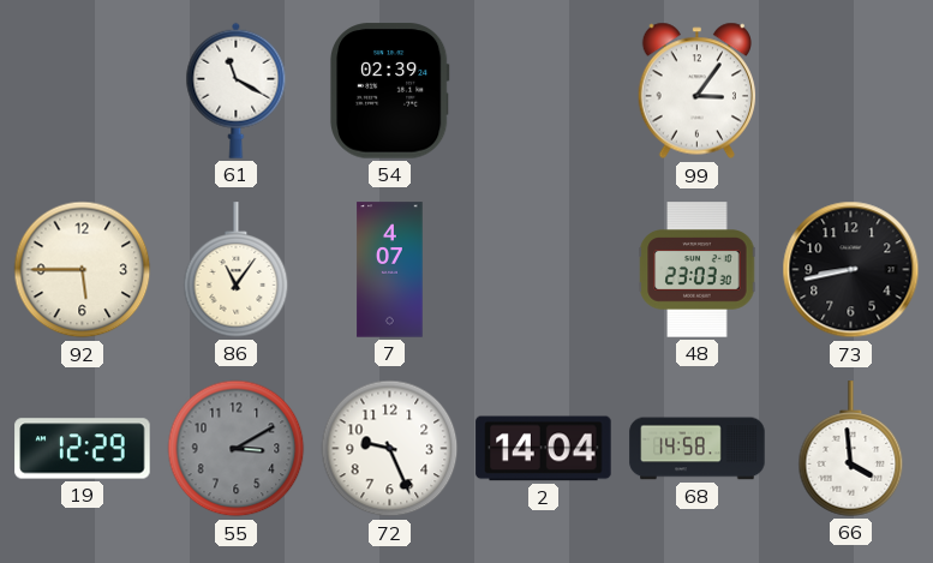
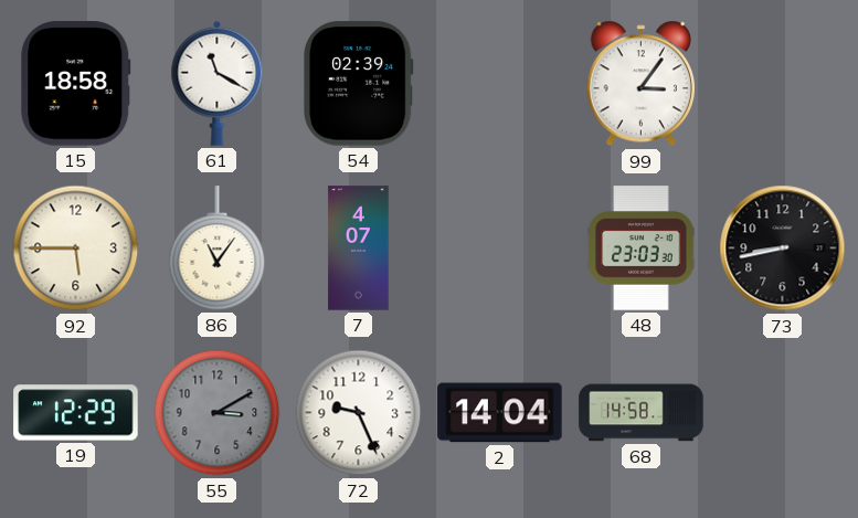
15: none -> 18:58
66: 3:59 -> none
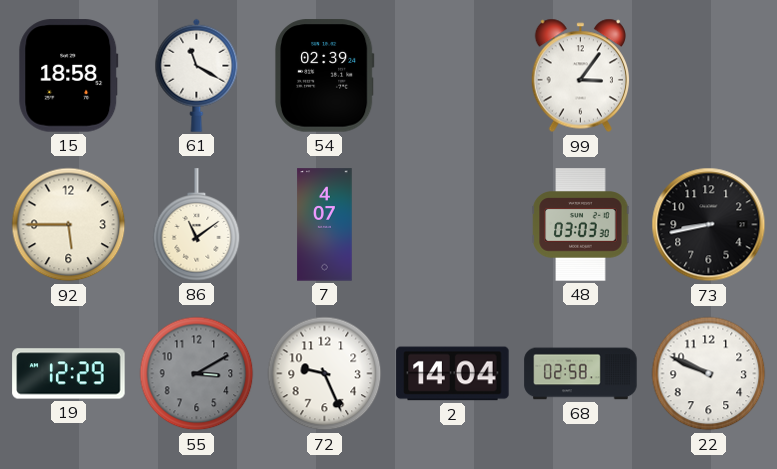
86: 11:06 -> 11:09
48: 23:03 -> 03:03
68: 14:58 -> 02:58
22: none -> 9:49
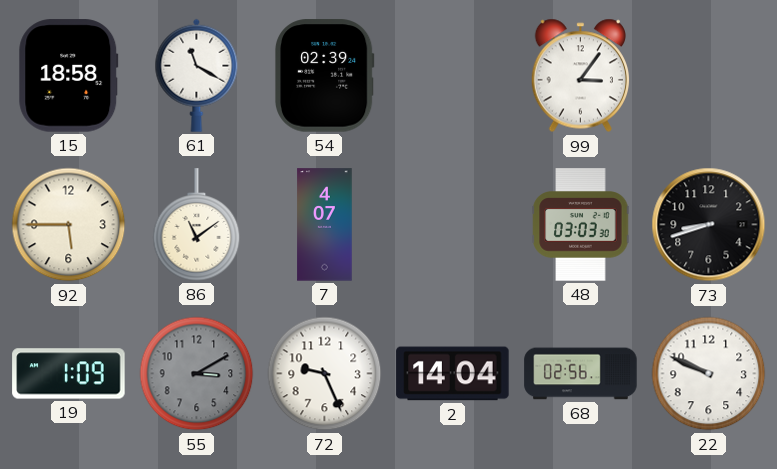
73: 8:43 -> 8:42
19: 12:29 -> 1:09
68: 02:58 -> 02:56
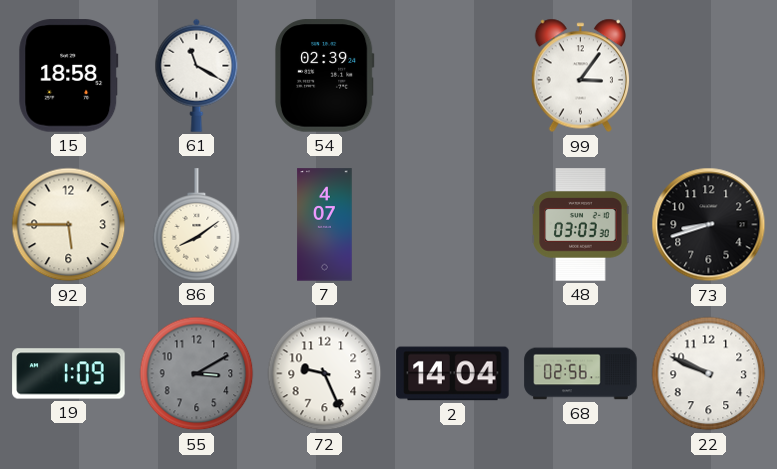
86: 11:09 -> 8:09
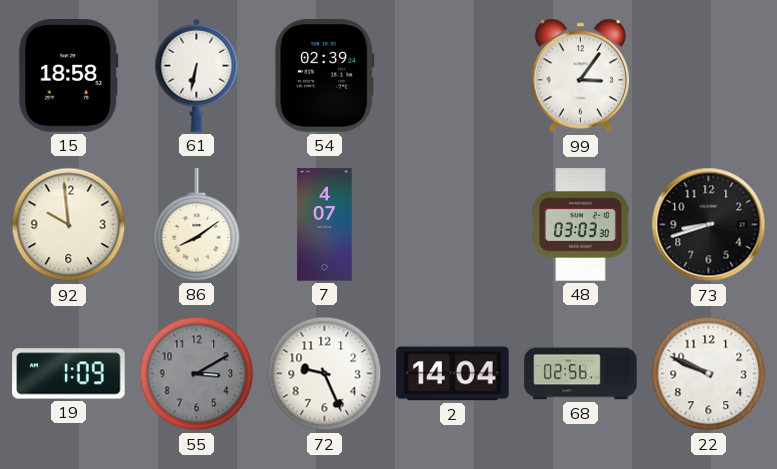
61: 11:20 -> 6:32
92: 5:45 -> 9:59
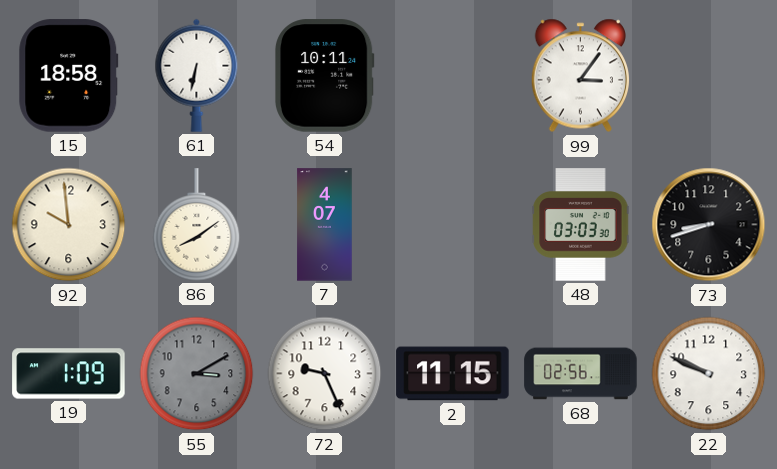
54: 02:39 -> 10:11
2: 14:04 -> 11:15
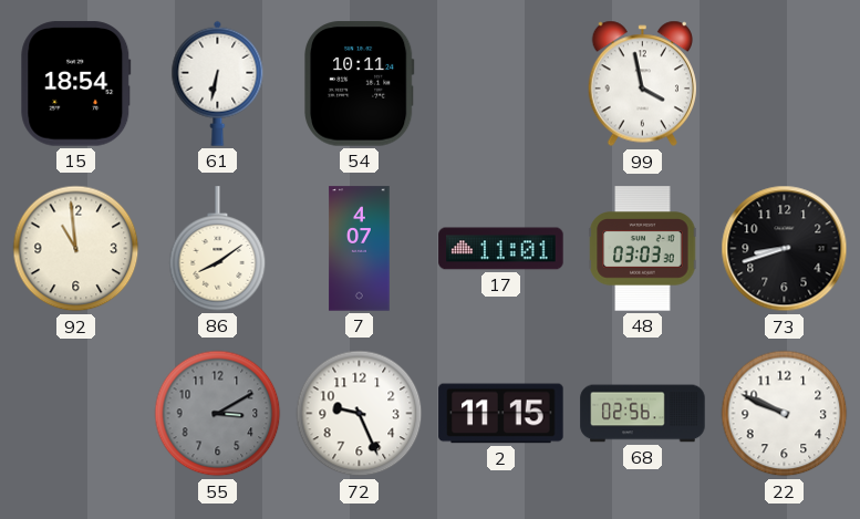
15: 18:58 -> 18:54
99: 3:06 -> 3:58
92: 9:59 -> 10:59
17: none -> 11:01
19: 1:09 -> none
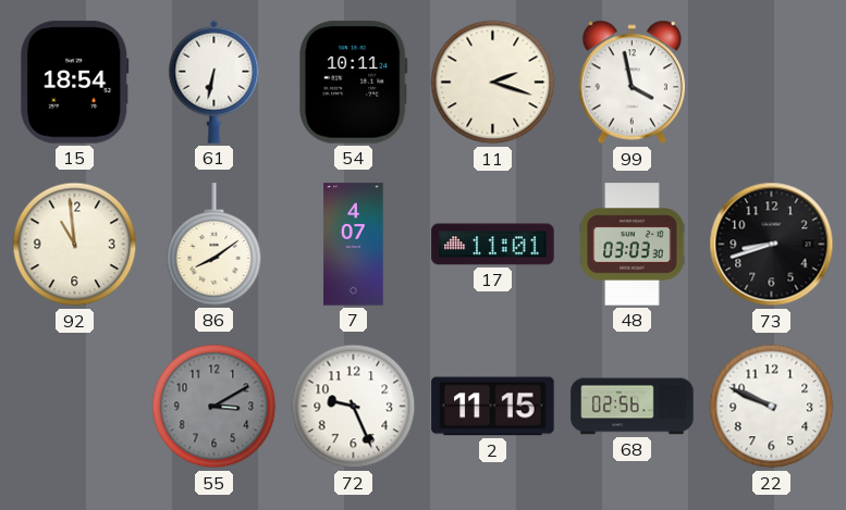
11: none -> 2:18
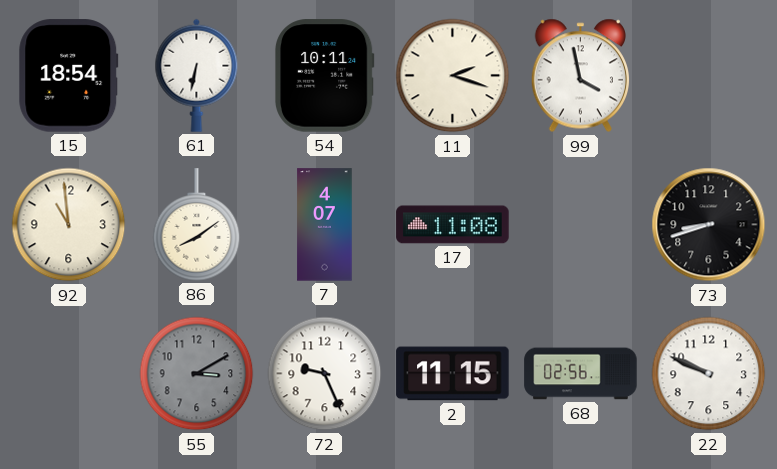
17: 11:01 -> 11:08
48: 03:03 -> none
